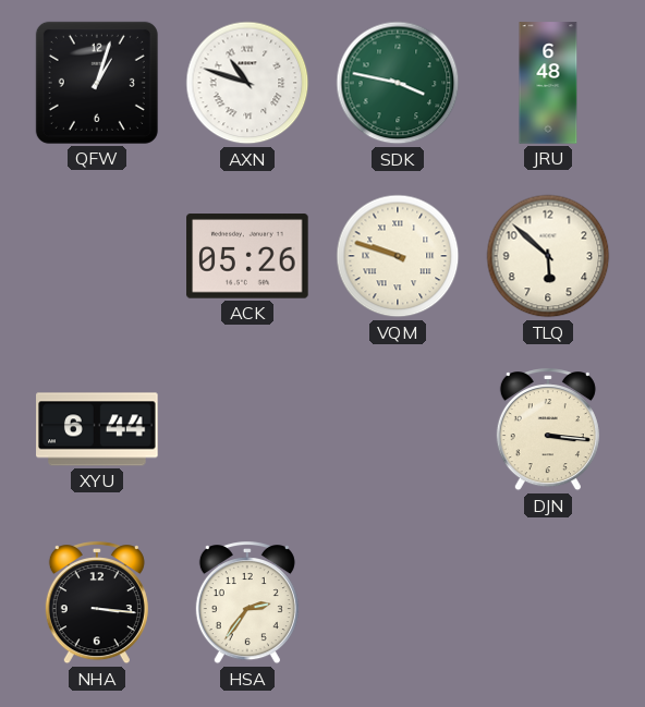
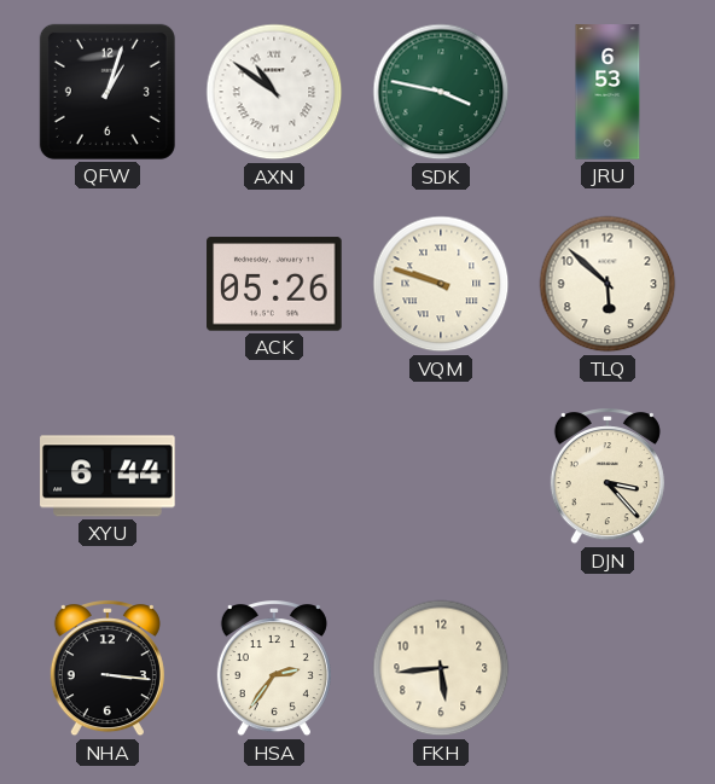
AXN: 10:48 -> 10:51
JRU: 6:48 -> 6:53
DJN: 3:16 -> 3:23
FKH: none -> 5:44
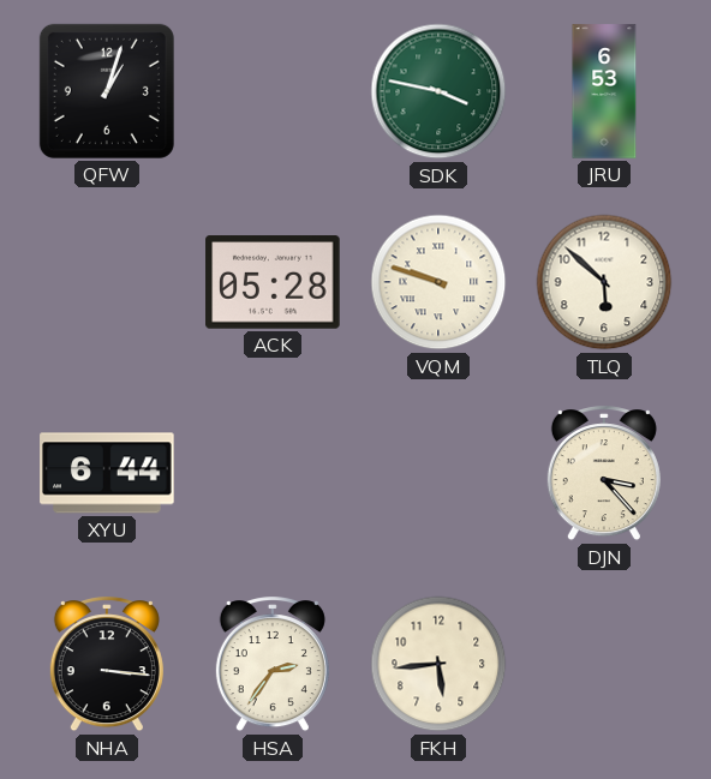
AXN: 10:51 -> none
ACK: 05:26 -> 05:28
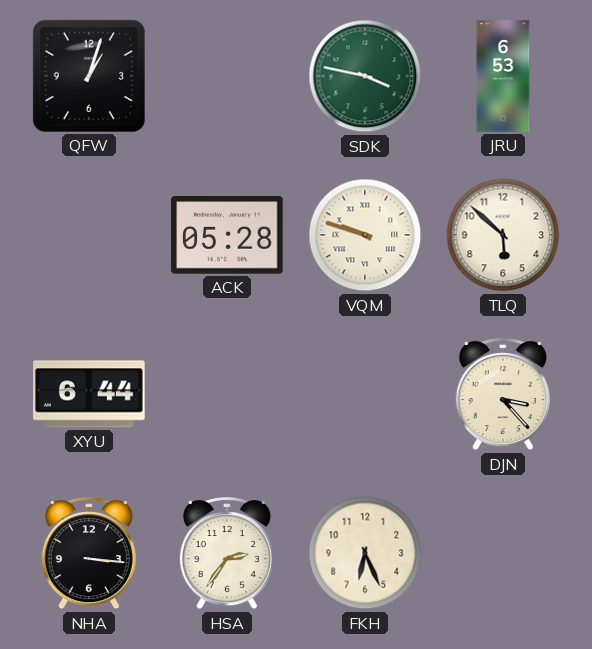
FKH: 5:44 -> 6:26
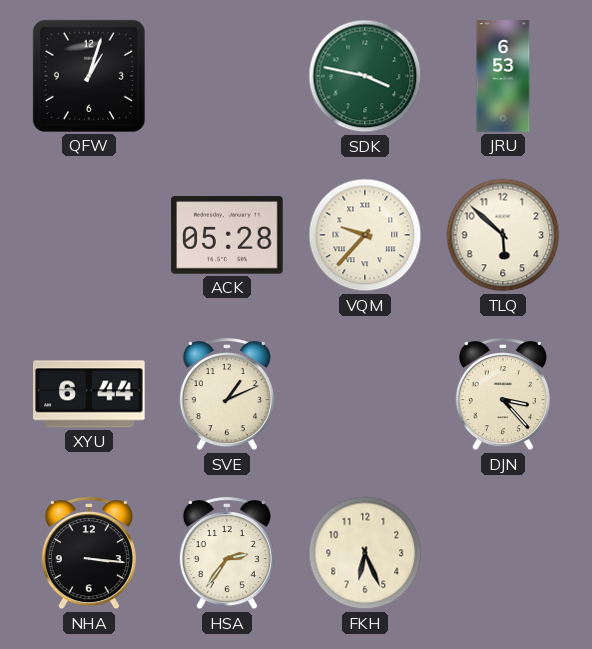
VQM: 9:48 -> 9:37
SVE: none -> 1:11
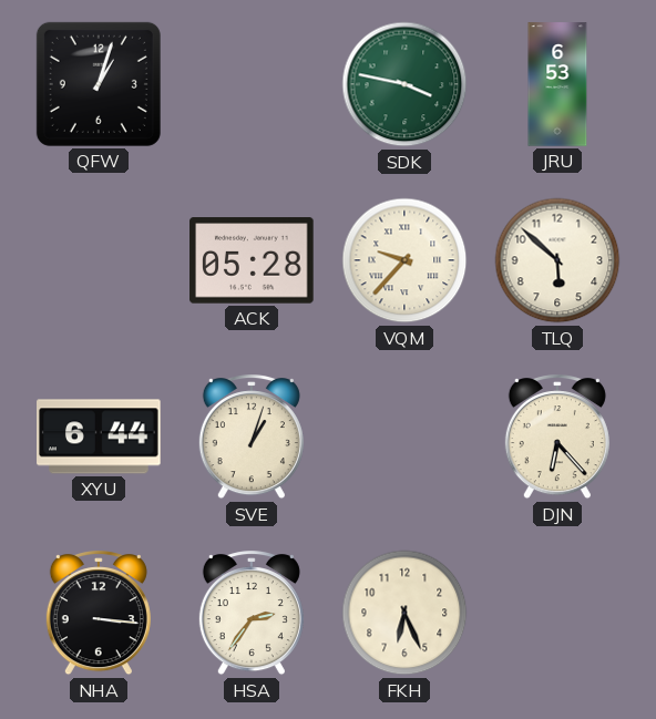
SVE: 1:11 -> 1:03
DJN: 3:23 -> 6:23
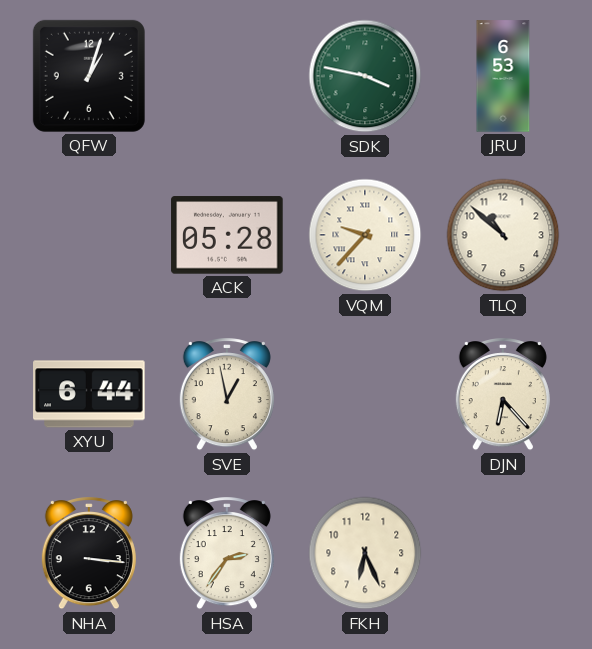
TLQ: 5:52 -> 10:52
SVE: 1:03 -> 12:58
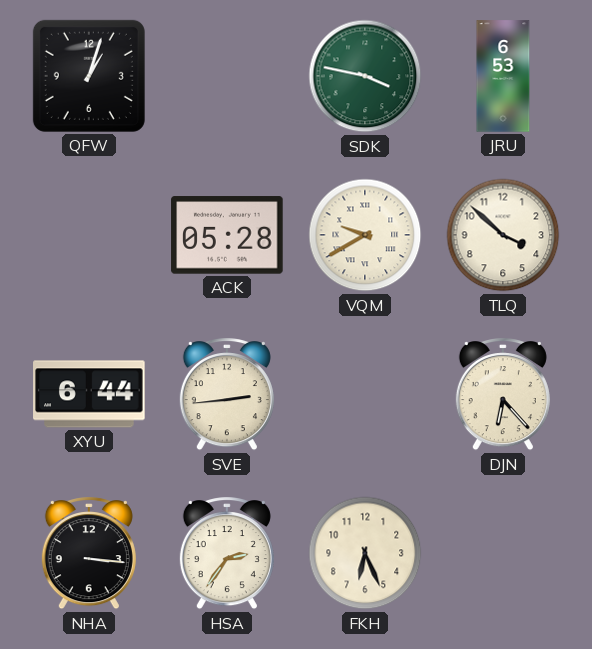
VQM: 9:37 -> 9:40
TLQ: 10:52 -> 3:52
SVE: 12:58 -> 2:44
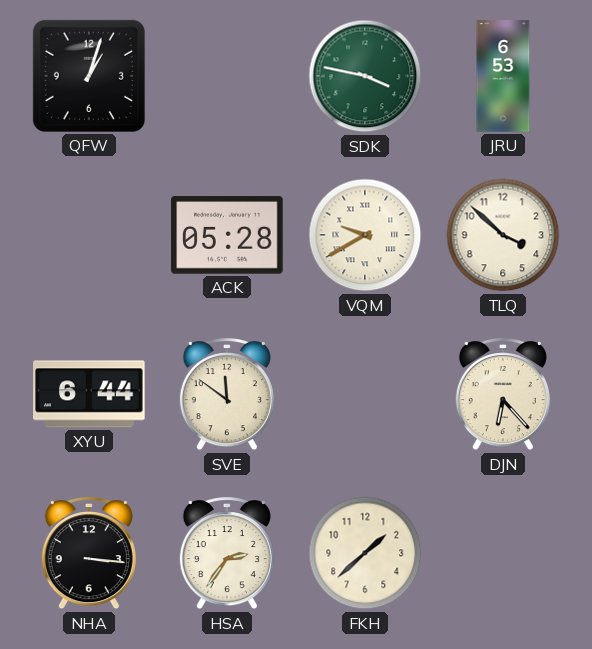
SVE: 2:44 -> 11:51
FKH: 6:26 -> 1:38
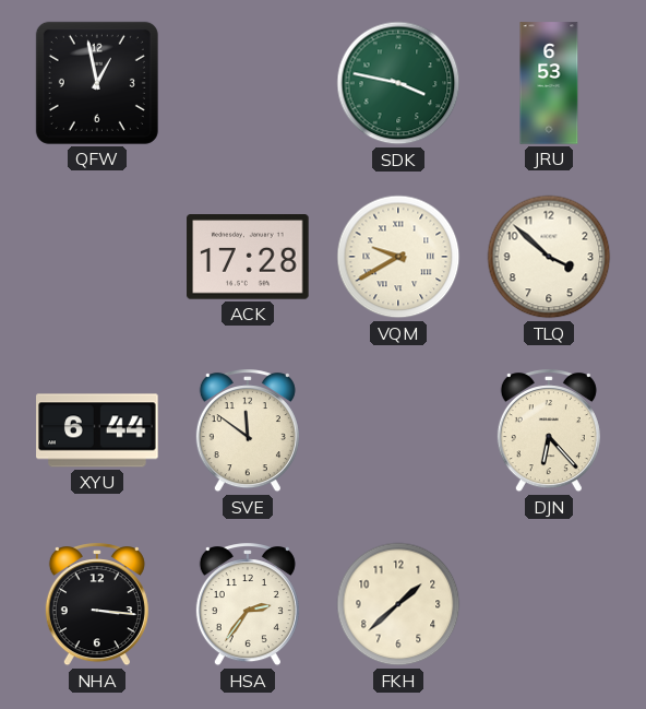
QFW: 1:03 -> 12:58
ACK: 05:28 -> 17:28
